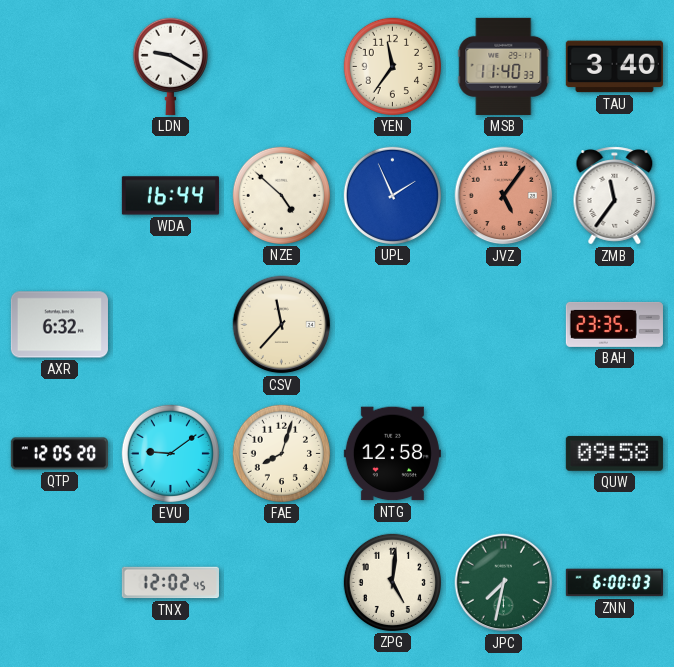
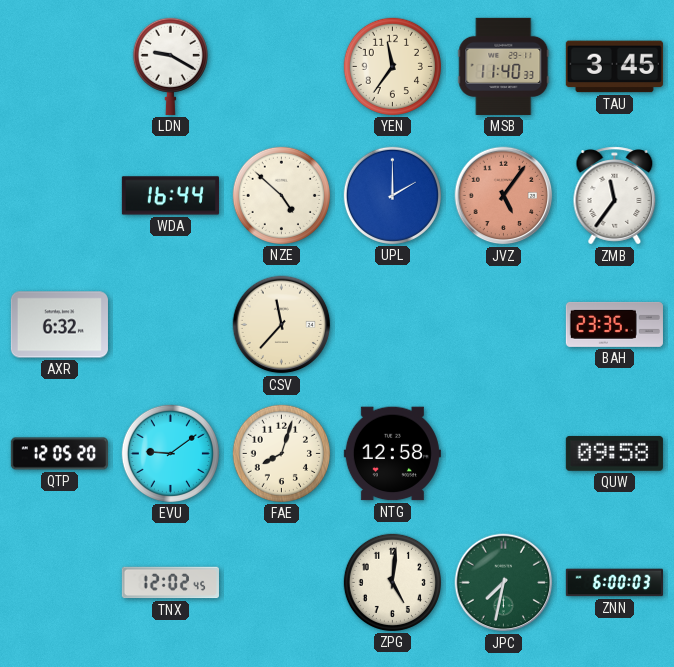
TAU: 3:40 -> 3:45
UPL: 1:56 -> 2:00
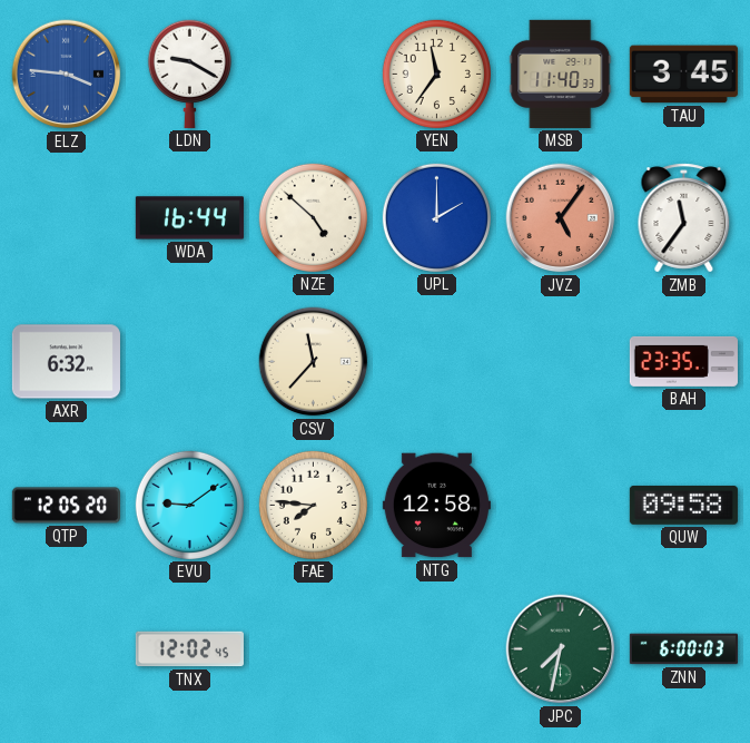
ELZ: none -> 3:46
FAE: 8:03 -> 7:46
ZPG: 5:01 -> none
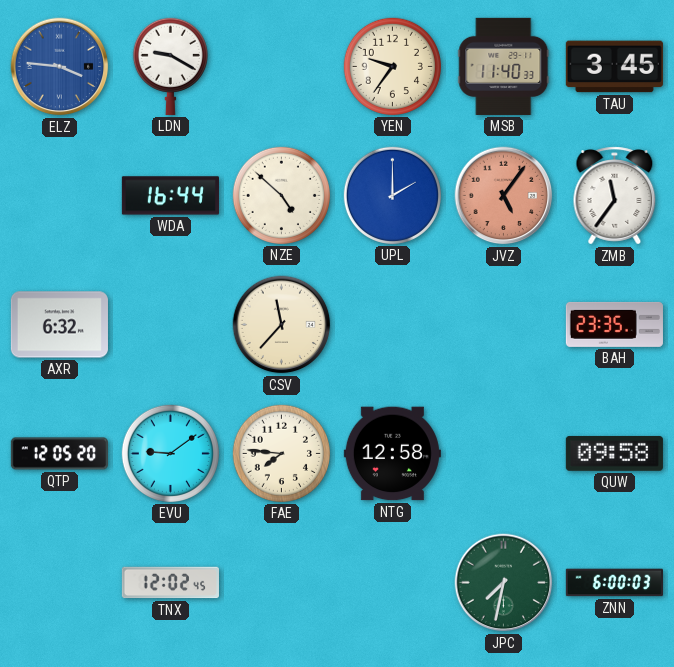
YEN: 11:36 -> 9:36
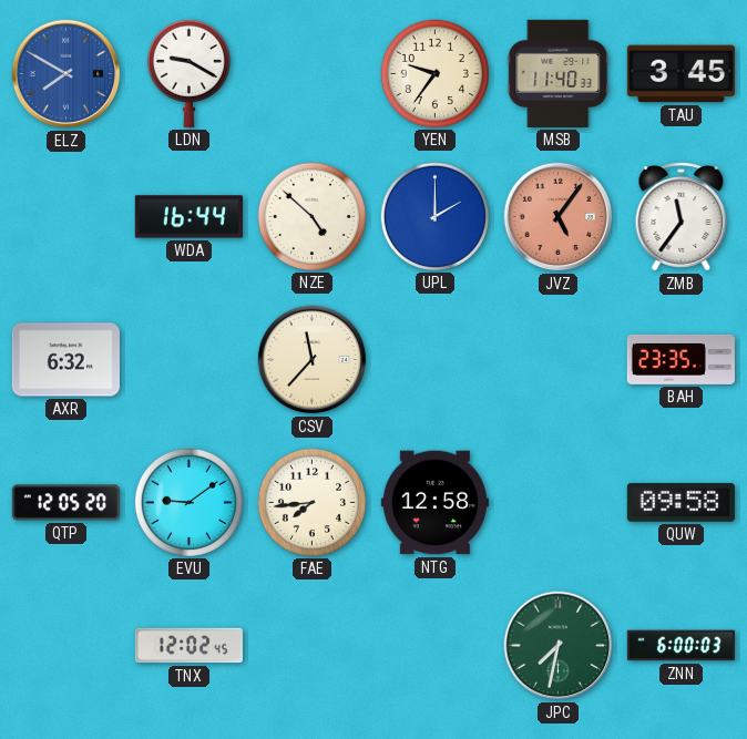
ELZ: 3:46 -> 7:50
FAE: 7:46 -> 7:44
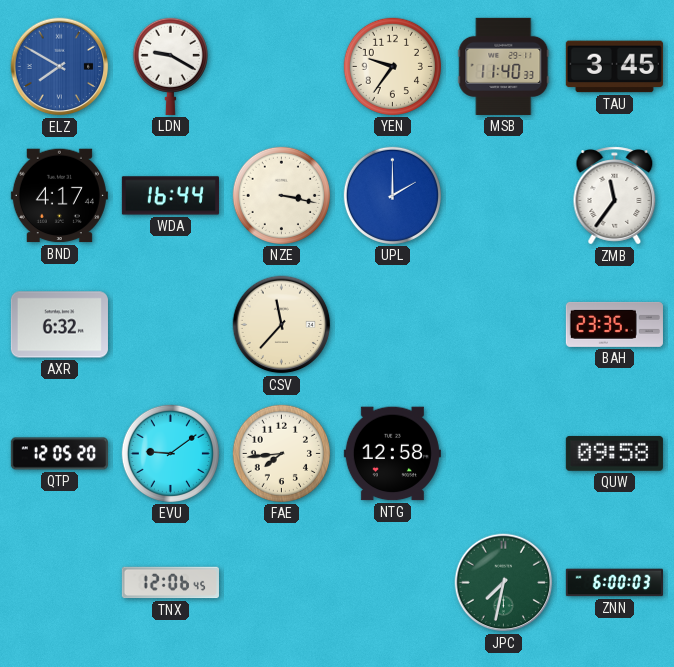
BND: none -> 4:17
NZE: 4:52 -> 3:17
JVZ: 5:06 -> none
TNX: 12:02 -> 12:06
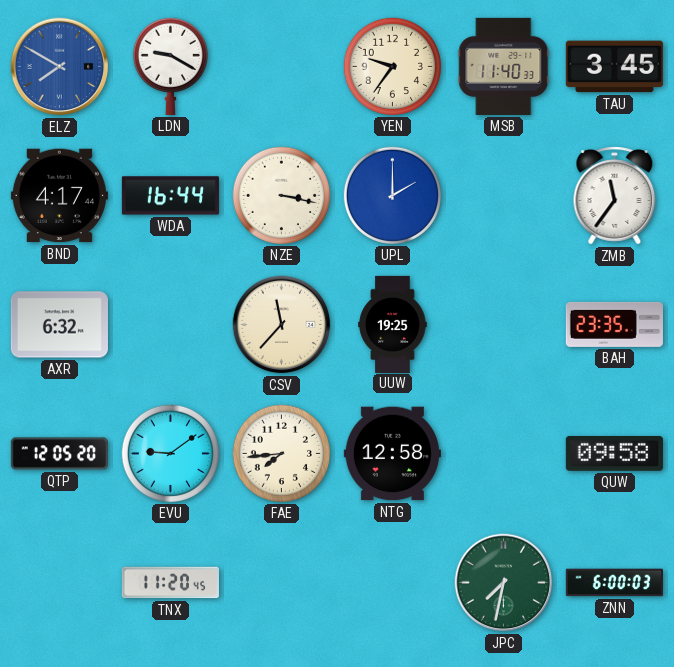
UUW: none -> 19:25
TNX: 12:06 -> 11:20
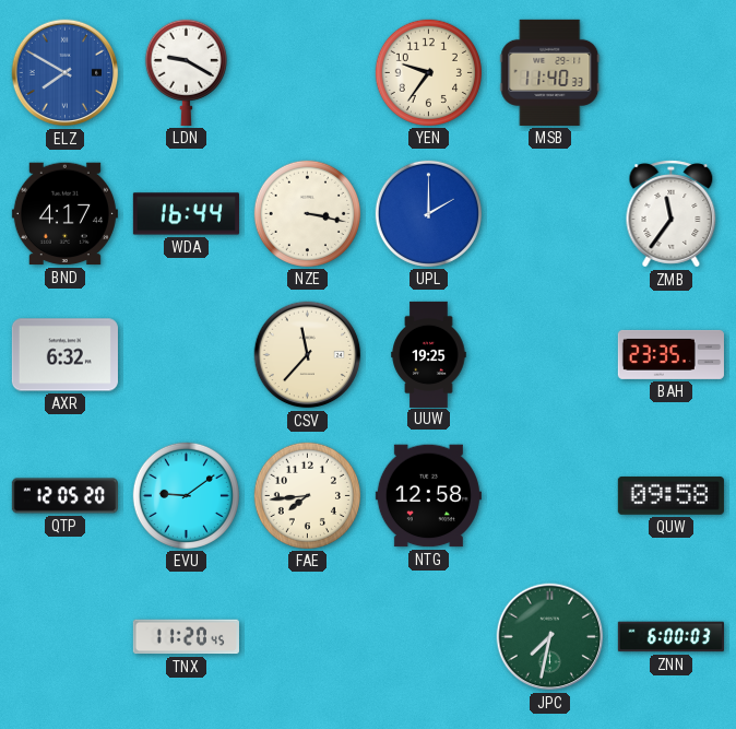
TAU: 3:45 -> none
